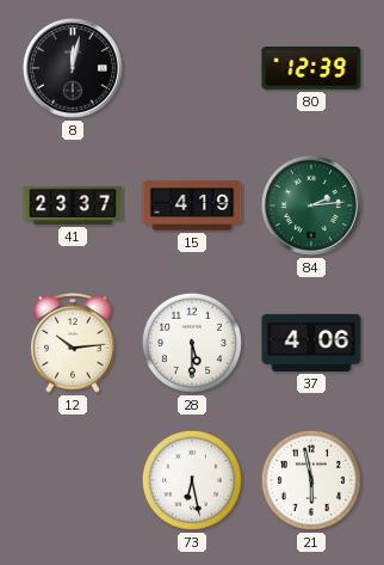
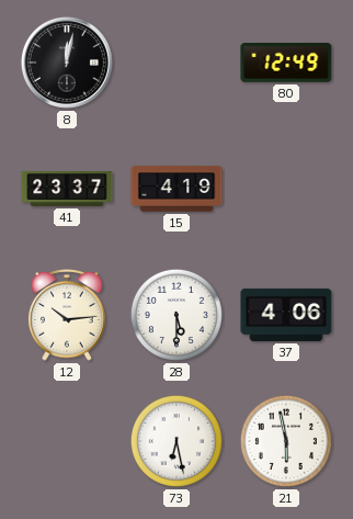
80: 12:39 -> 12:49
84: 2:14 -> none
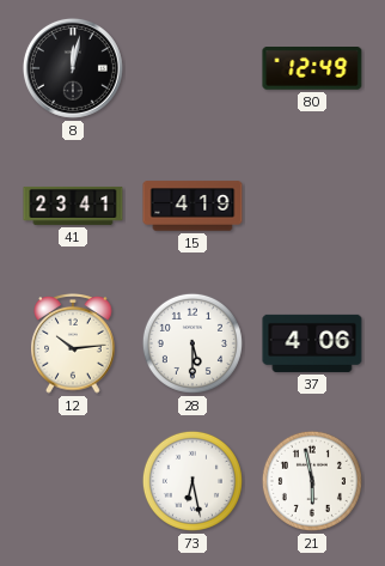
41: 23:37 -> 23:41
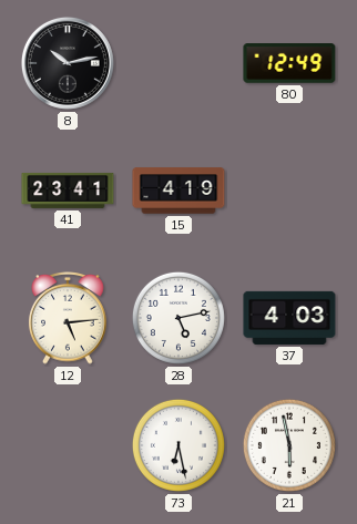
8: 12:02 -> 10:13
12: 10:14 -> 5:14
28: 5:30 -> 5:13
37: 4:06 -> 4:03
